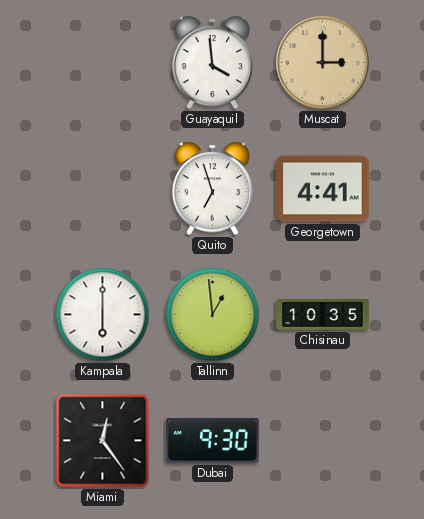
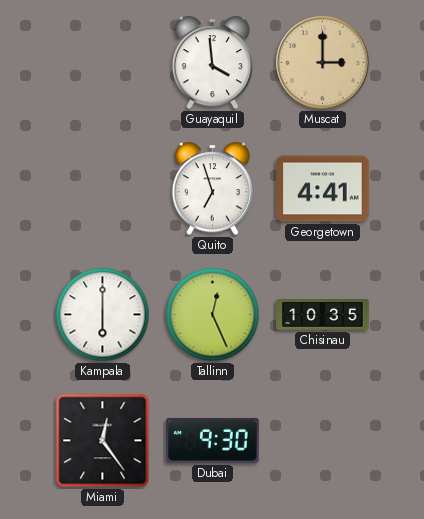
Tallinn: 12:59 -> 12:26
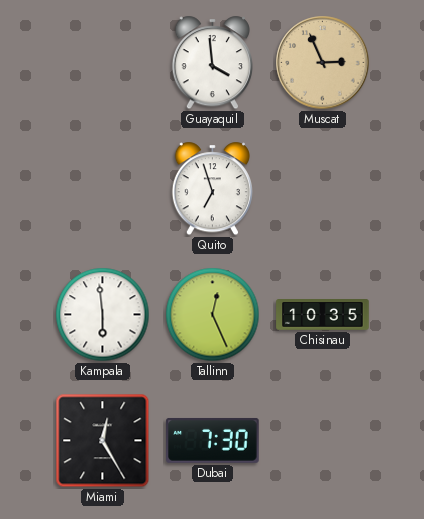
Muscat: 3:00 -> 2:56
Georgetown: 4:41 -> none
Kampala: 6:00 -> 5:59
Miami: 12:24 -> 12:25
Dubai: 9:30 -> 7:30
